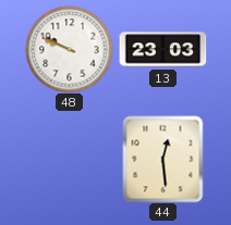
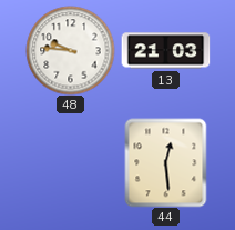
48: 9:49 -> 9:46
13: 23:03 -> 21:03
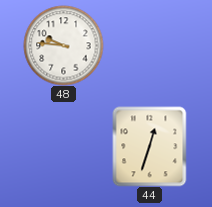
13: 21:03 -> none
44: 12:29 -> 12:33
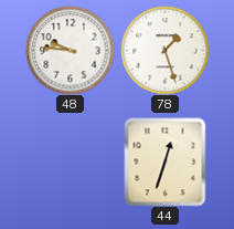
78: none -> 1:27
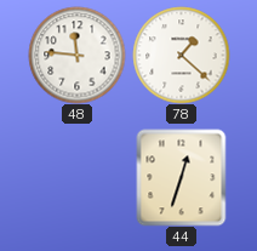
48: 9:46 -> 11:46
78: 1:27 -> 1:22
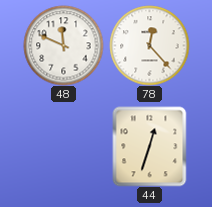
48: 11:46 -> 11:49
78: 1:22 -> 12:23
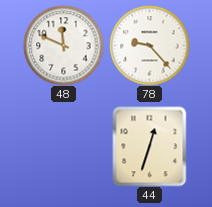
78: 12:23 -> 9:23
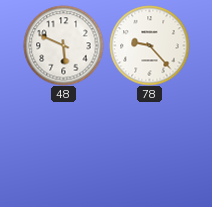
48: 11:49 -> 5:49
44: 12:33 -> none
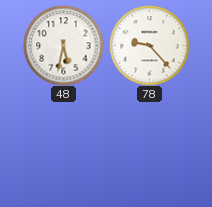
48: 5:49 -> 5:32
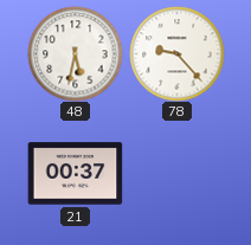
21: none -> 00:37
